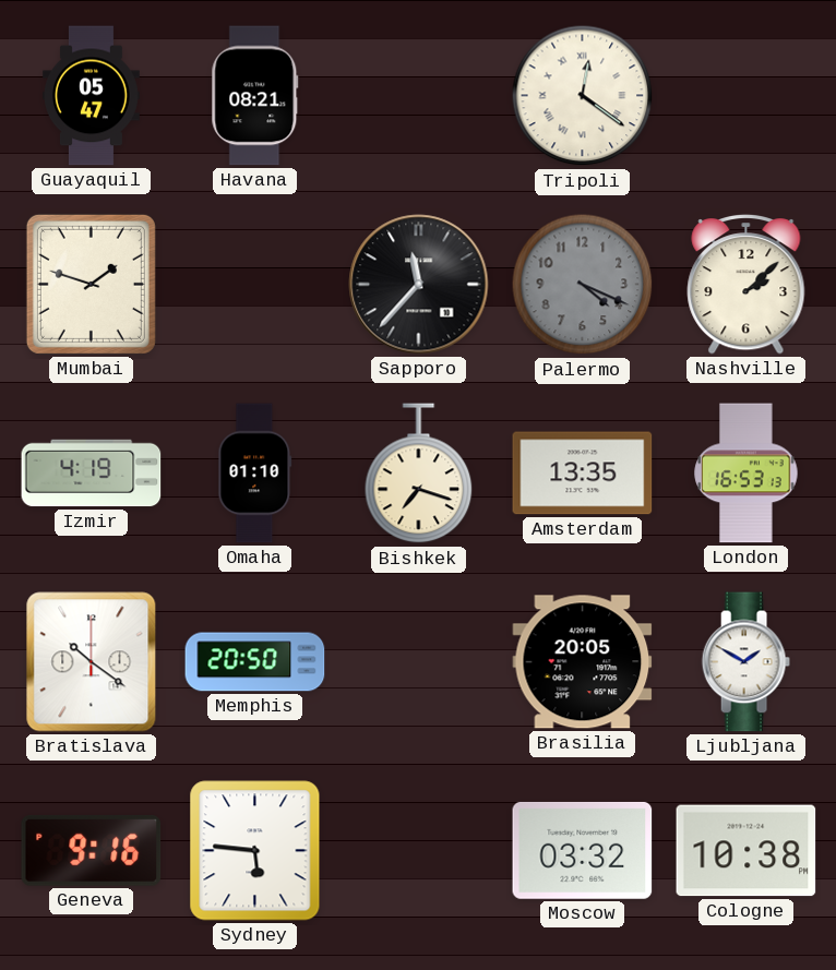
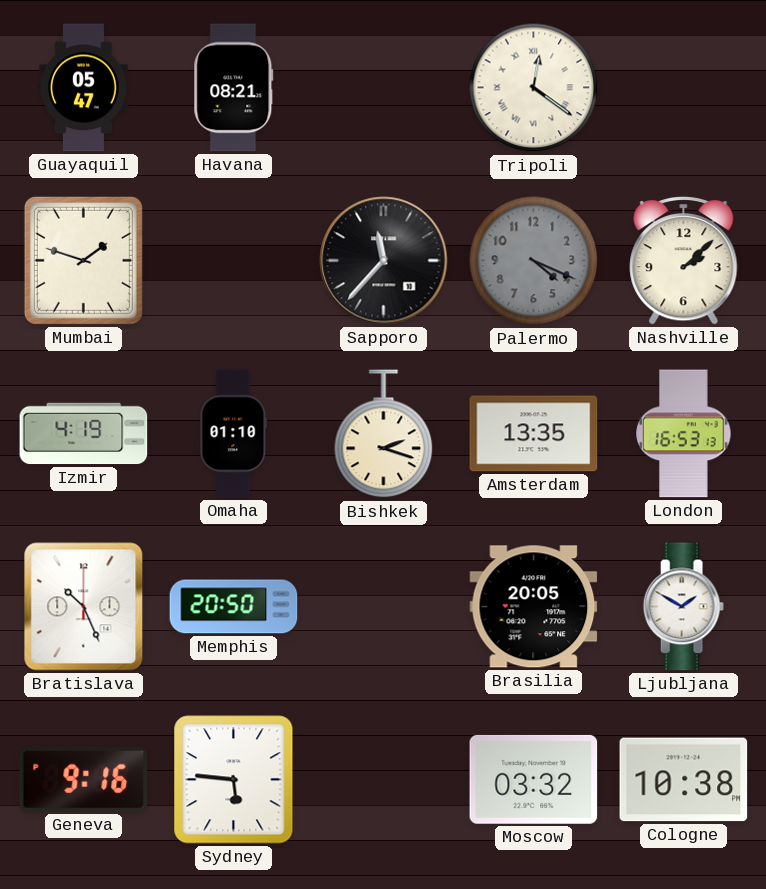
Bishkek: 7:18 -> 2:18
Bratislava: 10:21 -> 10:26
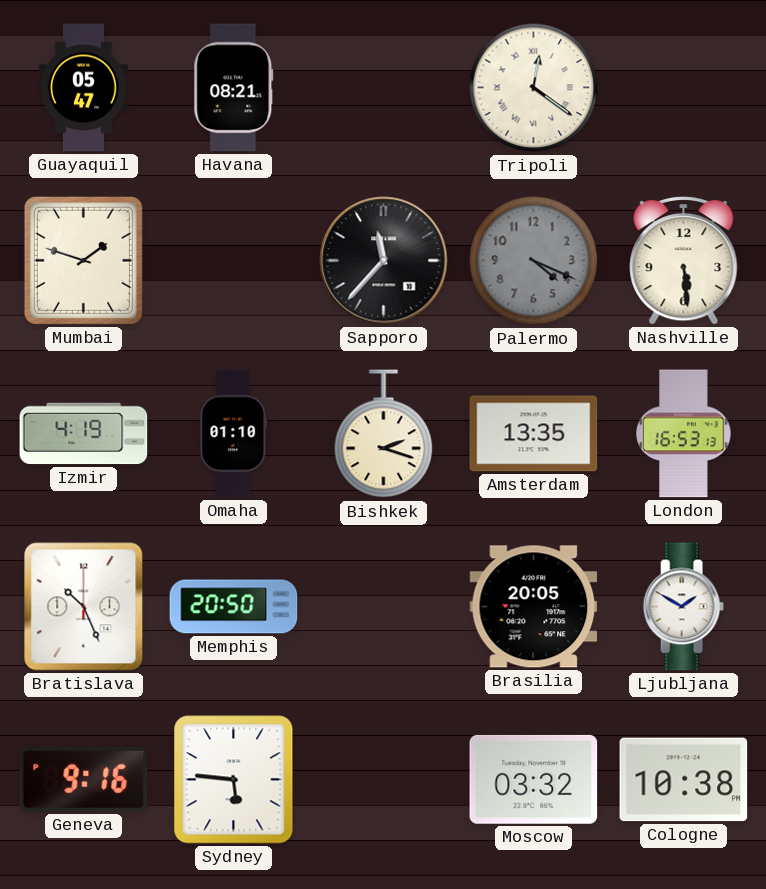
Nashville: 2:08 -> 5:29
